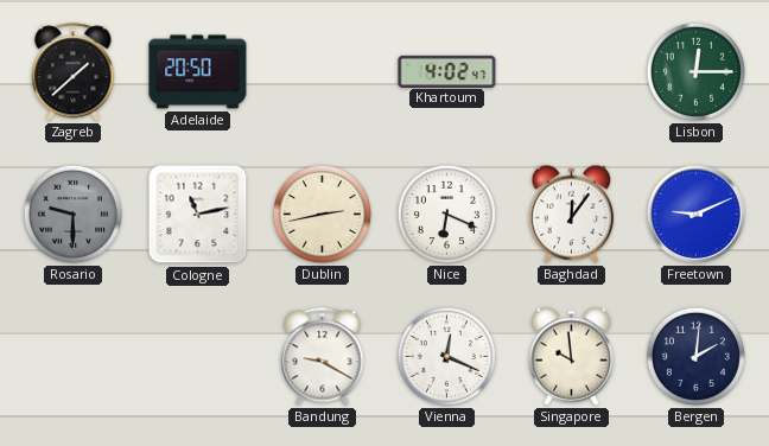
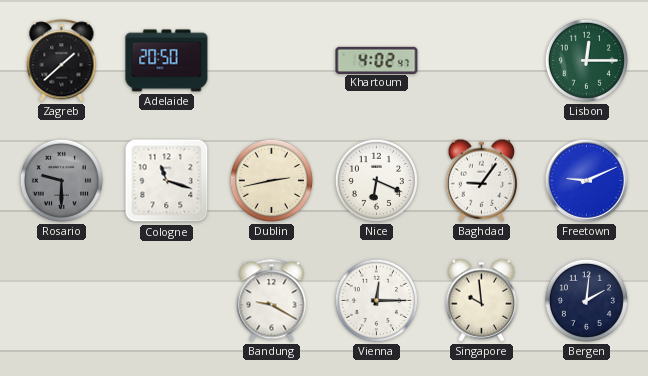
Cologne: 11:13 -> 11:18
Baghdad: 12:06 -> 9:06
Vienna: 12:19 -> 12:15
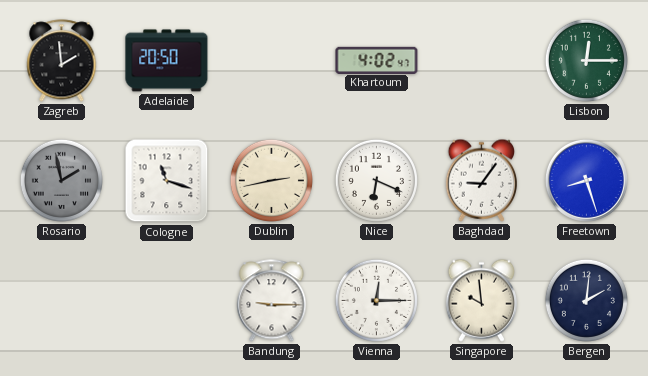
Zagreb: 1:38 -> 1:59
Rosario: 9:30 -> 1:58
Freetown: 9:11 -> 8:27
Bandung: 9:20 -> 9:15
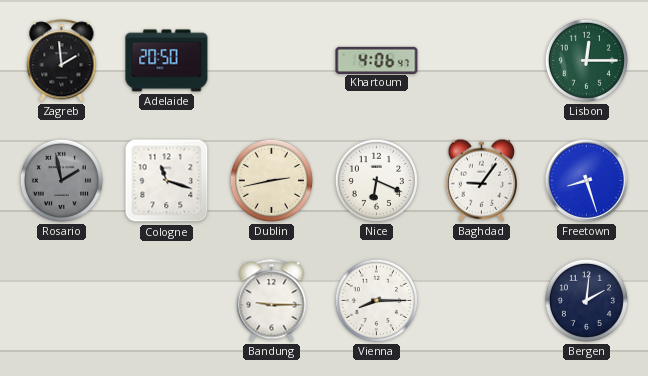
Khartoum: 4:02 -> 4:06
Vienna: 12:15 -> 8:15
Singapore: 9:59 -> none
